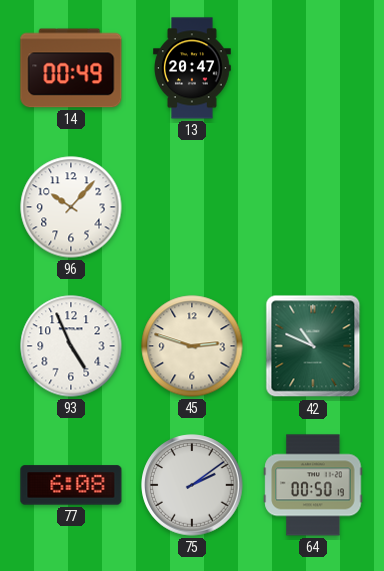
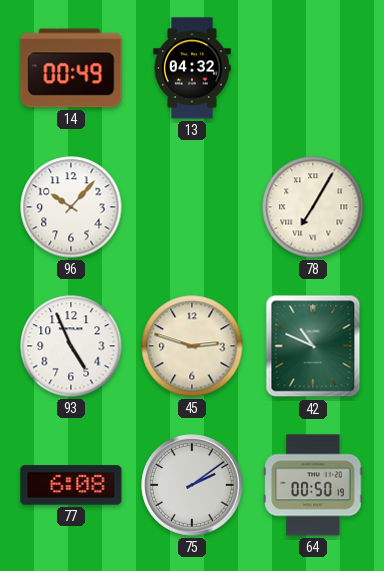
13: 20:47 -> 04:32
78: none -> 7:05
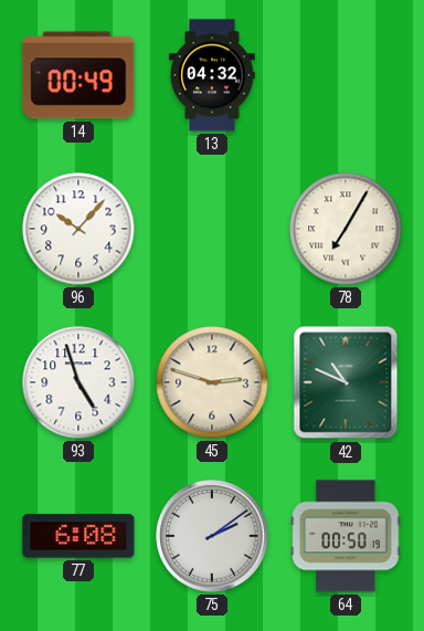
93: 4:56 -> 4:57
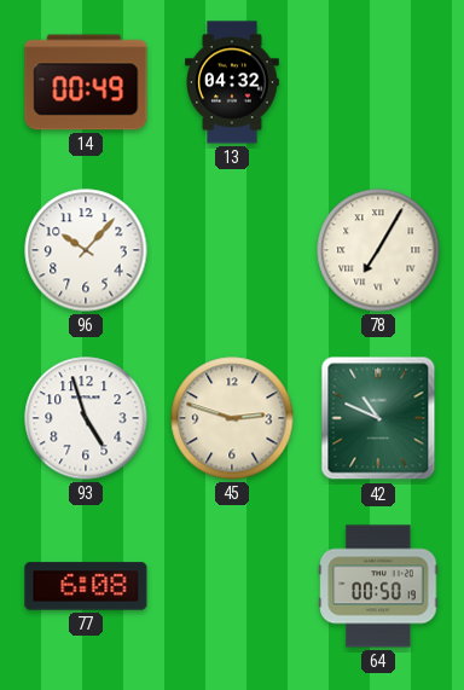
75: 2:09 -> none
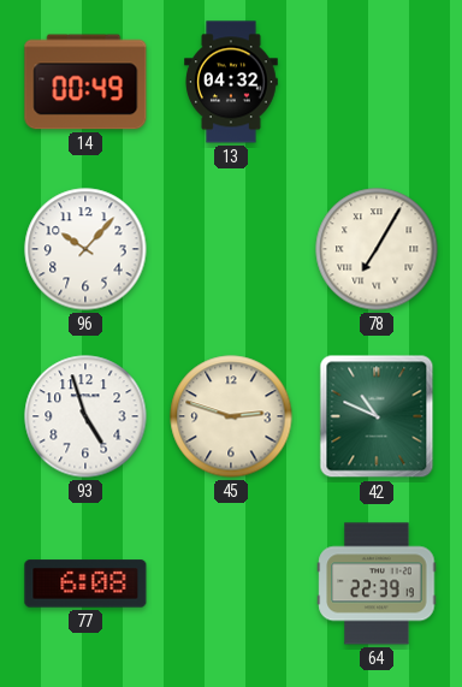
64: 00:50 -> 22:39
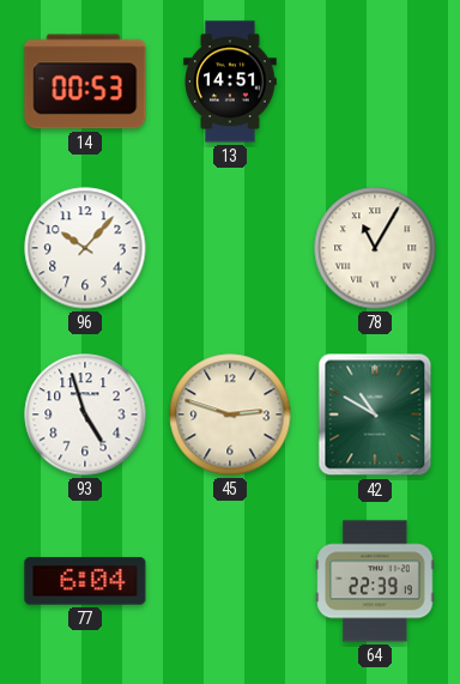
14: 00:49 -> 00:53
13: 04:32 -> 14:51
78: 7:05 -> 11:05
42: 10:49 -> 10:50
77: 6:08 -> 6:04
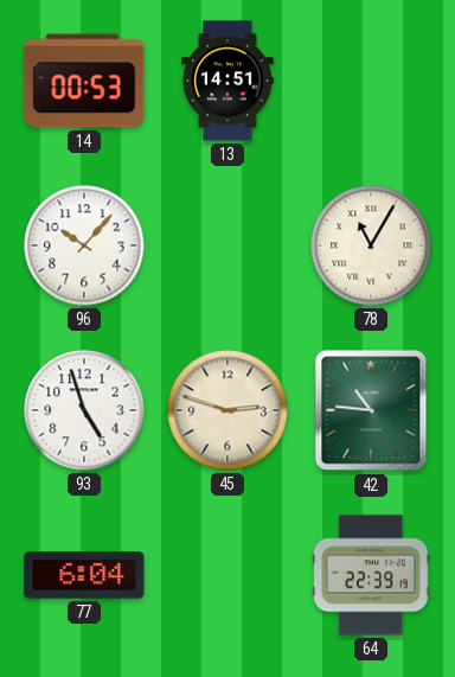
42: 10:50 -> 10:46
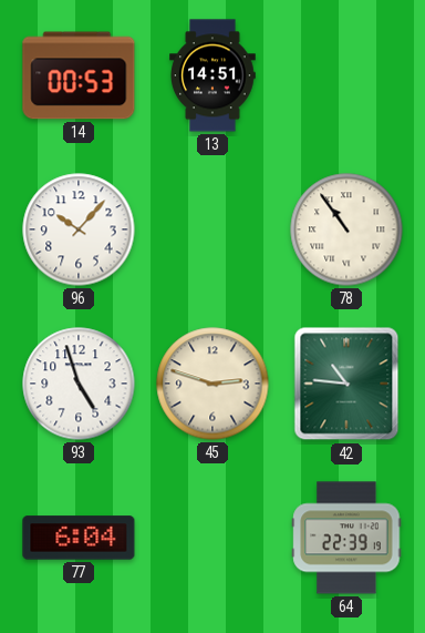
78: 11:05 -> 10:54
